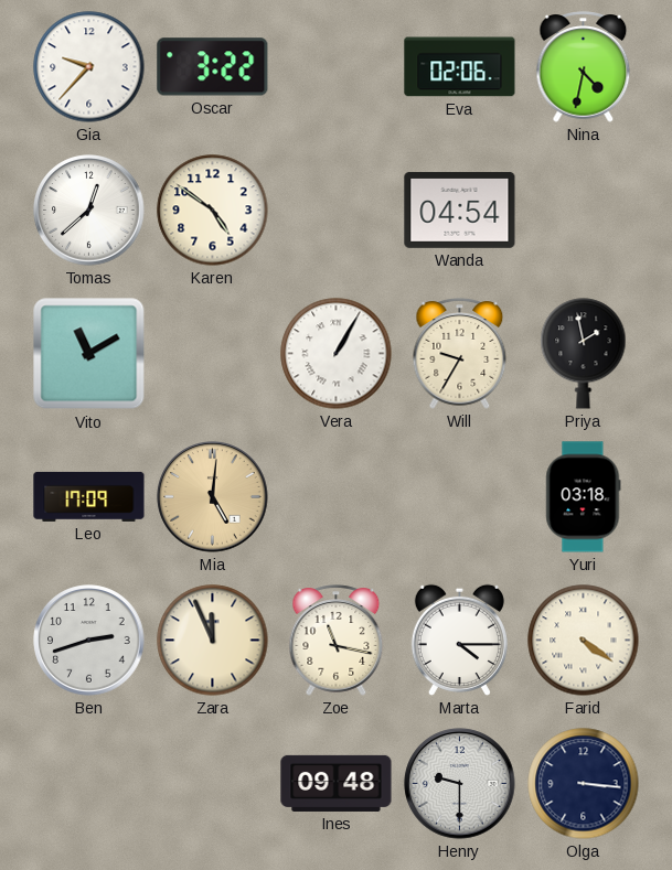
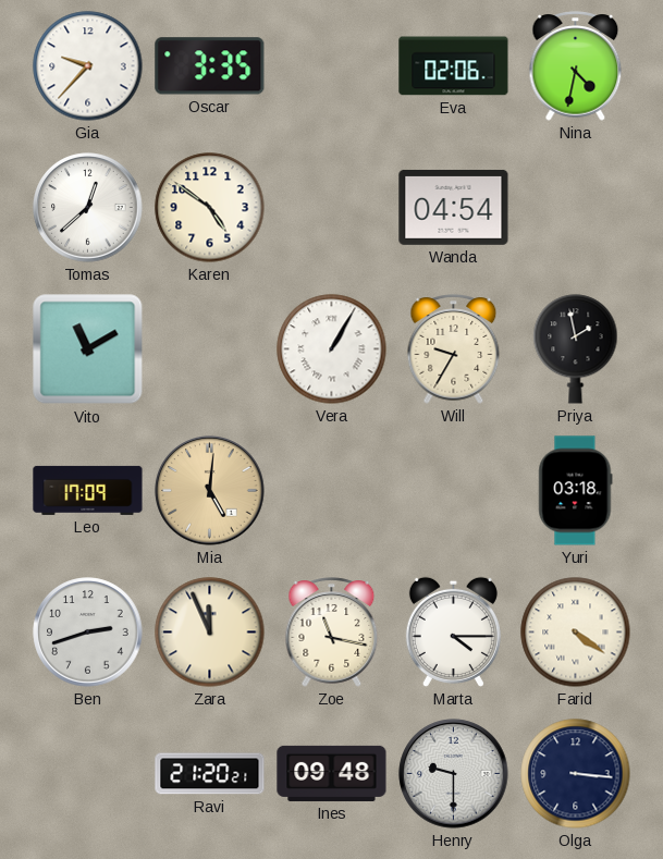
Oscar: 3:22 -> 3:35
Ravi: none -> 21:20
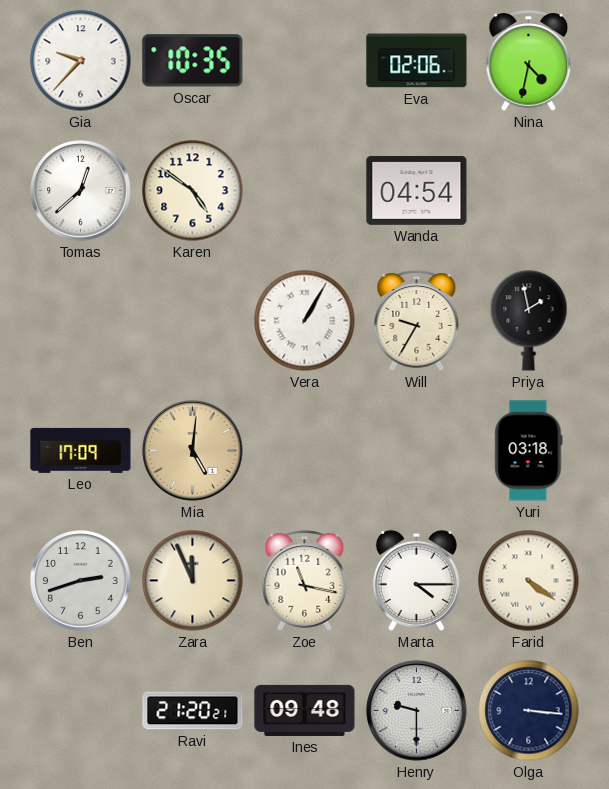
Oscar: 3:35 -> 10:35
Vito: 11:10 -> none
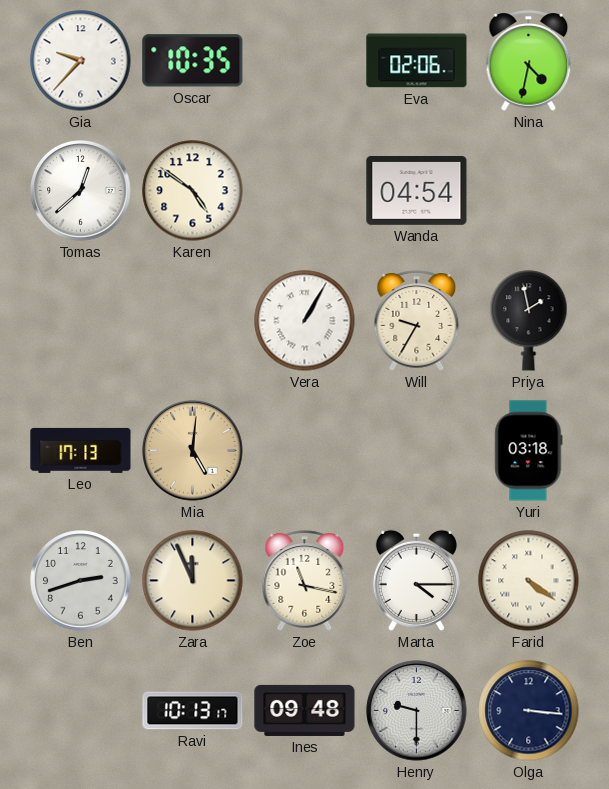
Leo: 17:09 -> 17:13
Ravi: 21:20 -> 10:13
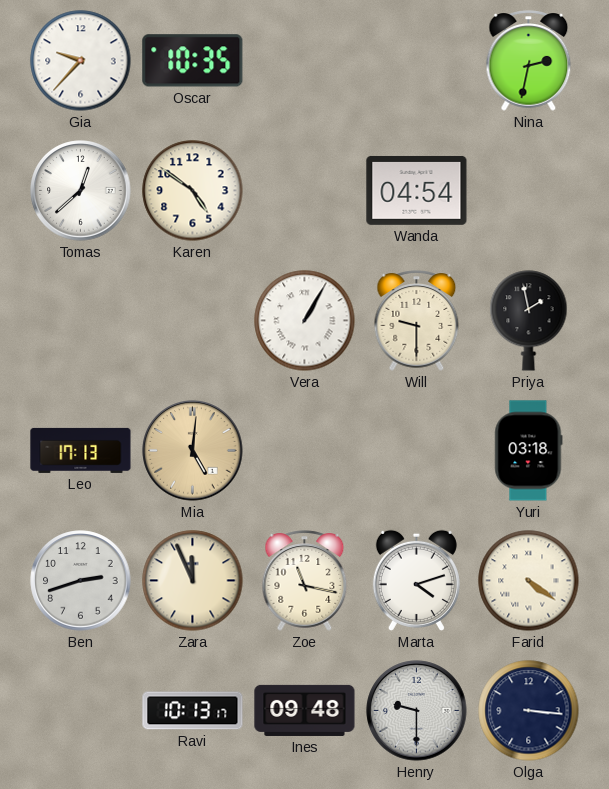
Eva: 02:06 -> none
Nina: 4:32 -> 2:32
Will: 9:35 -> 9:30
Marta: 4:15 -> 4:12
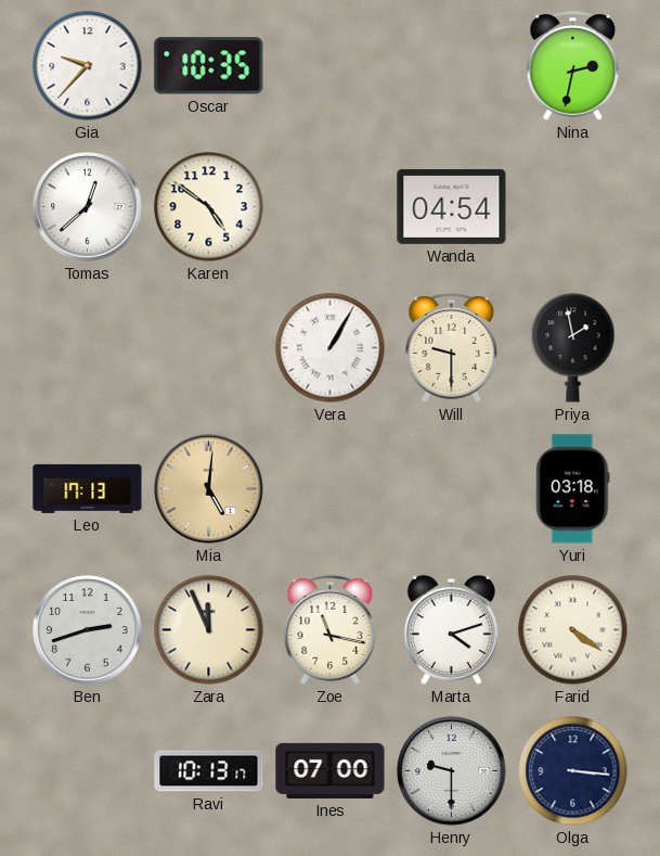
Ines: 09:48 -> 07:00
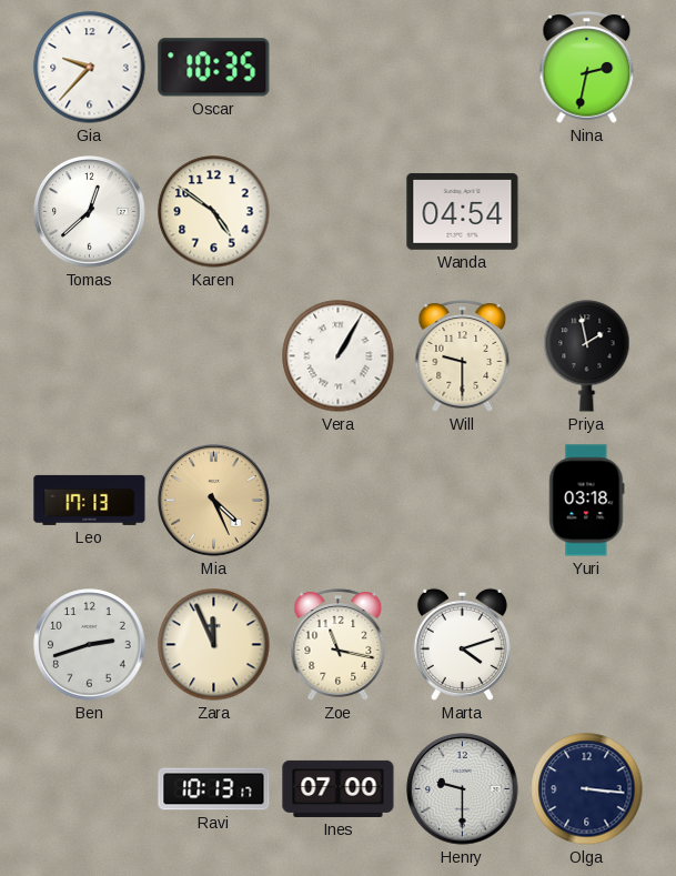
Mia: 5:01 -> 4:26
Farid: 4:21 -> none
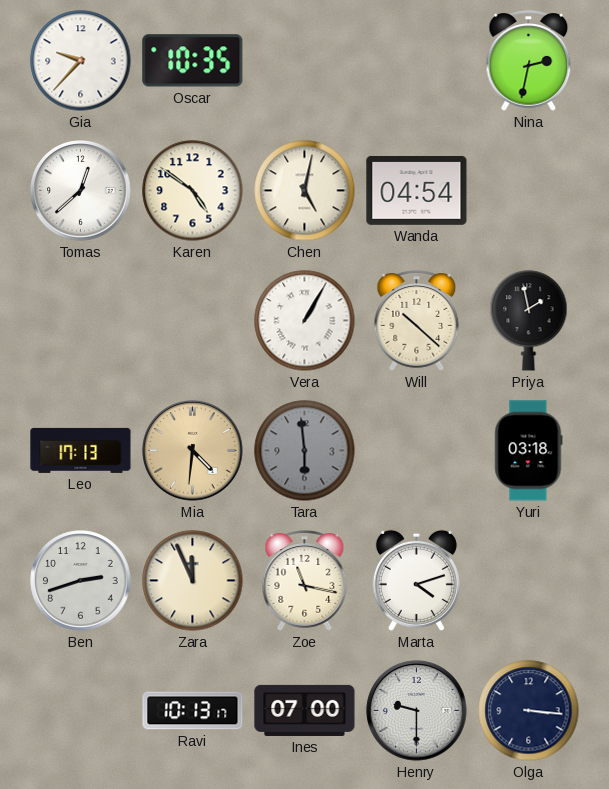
Chen: none -> 5:02
Will: 9:30 -> 10:22
Mia: 4:26 -> 4:31
Tara: none -> 5:59
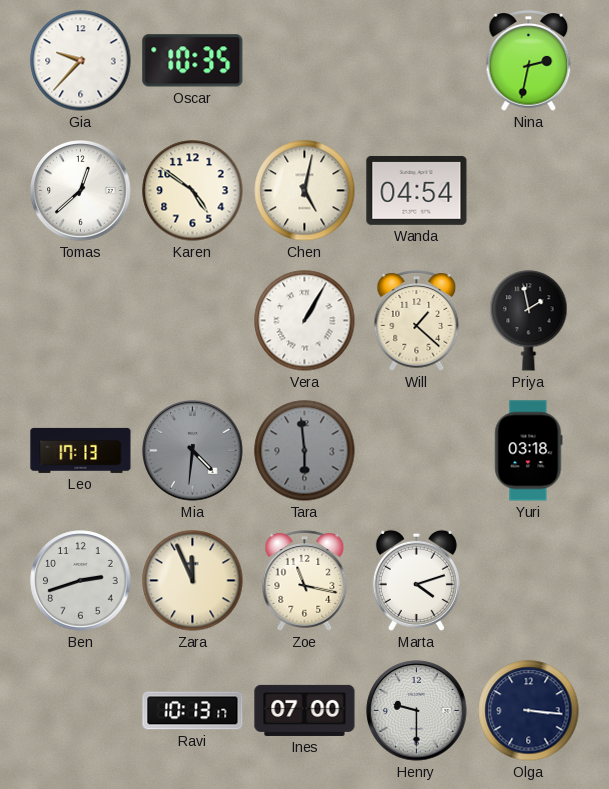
Will: 10:22 -> 1:22
Mia dial: champagne -> grey
